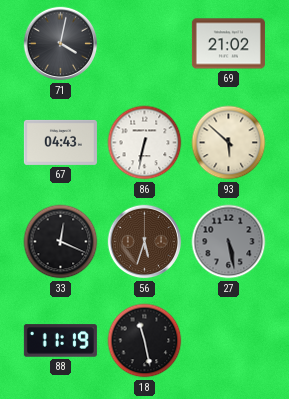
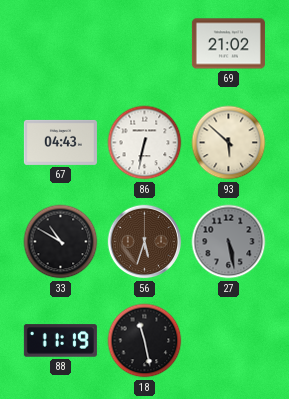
71: 4:02 -> none
33: 12:19 -> 10:50
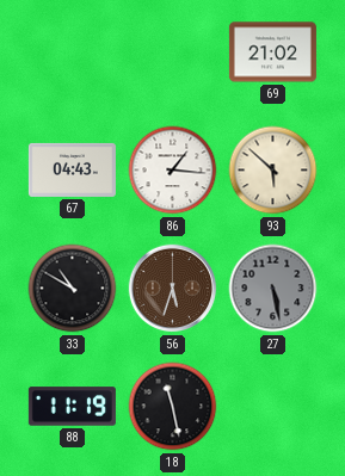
86: 6:32 -> 1:16
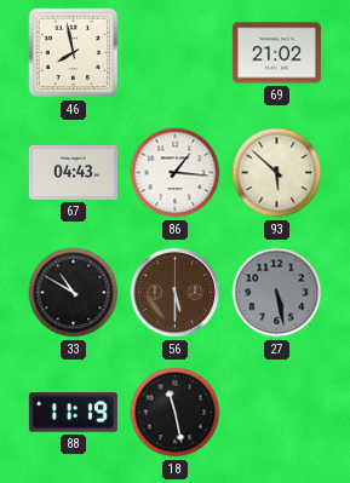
46: none -> 7:58
56: 5:33 -> 5:30
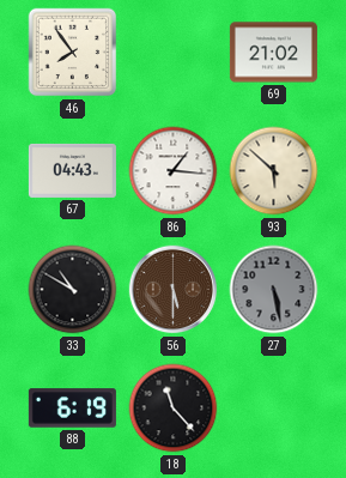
46: 7:58 -> 7:54
88: 11:19 -> 6:19
18: 11:28 -> 11:23
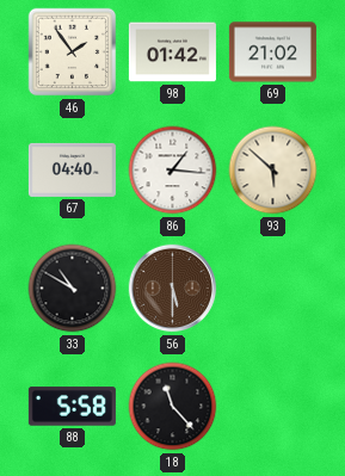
46: 7:54 -> 1:54
98: none -> 01:42
67: 04:43 -> 04:40
27: 5:28 -> none
88: 6:19 -> 5:58
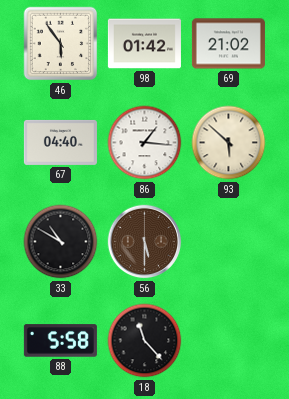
46: 1:54 -> 5:54
